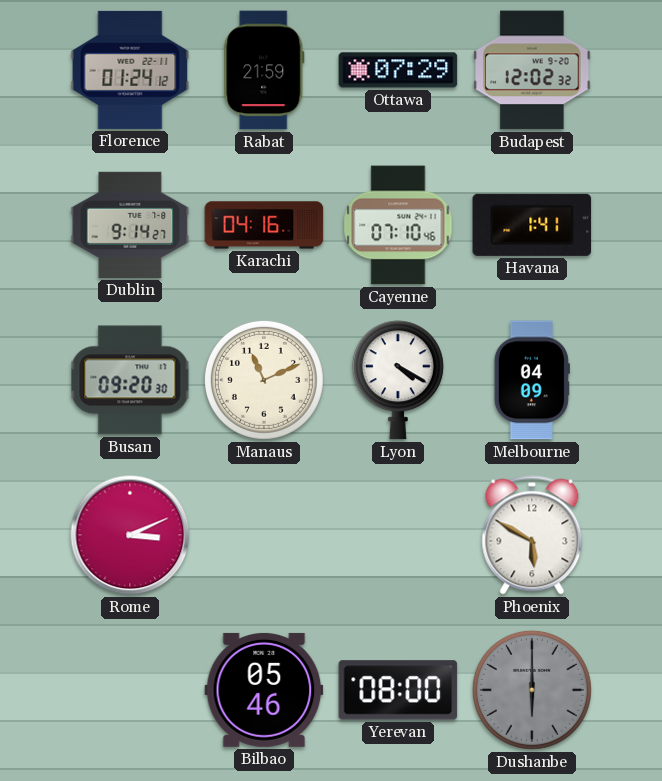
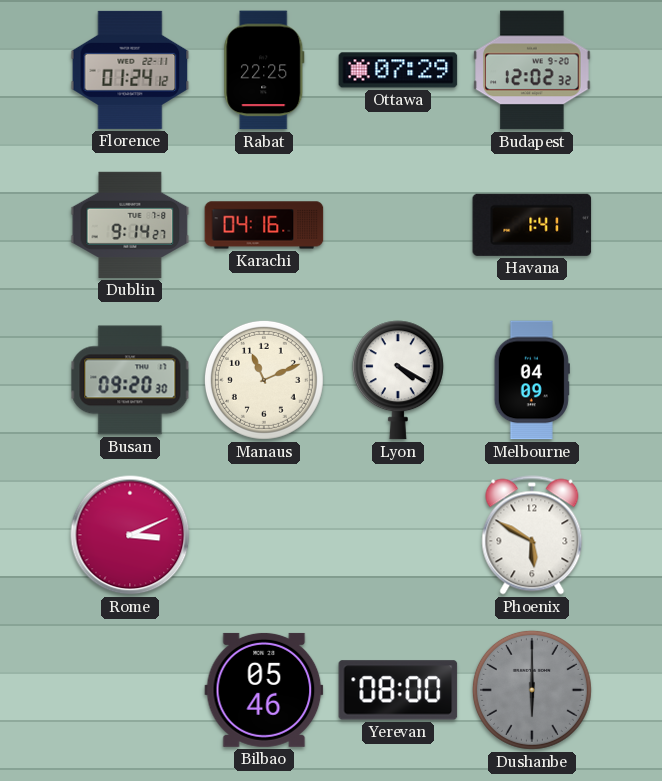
Rabat: 21:59 -> 22:25
Cayenne: 07:10 -> none
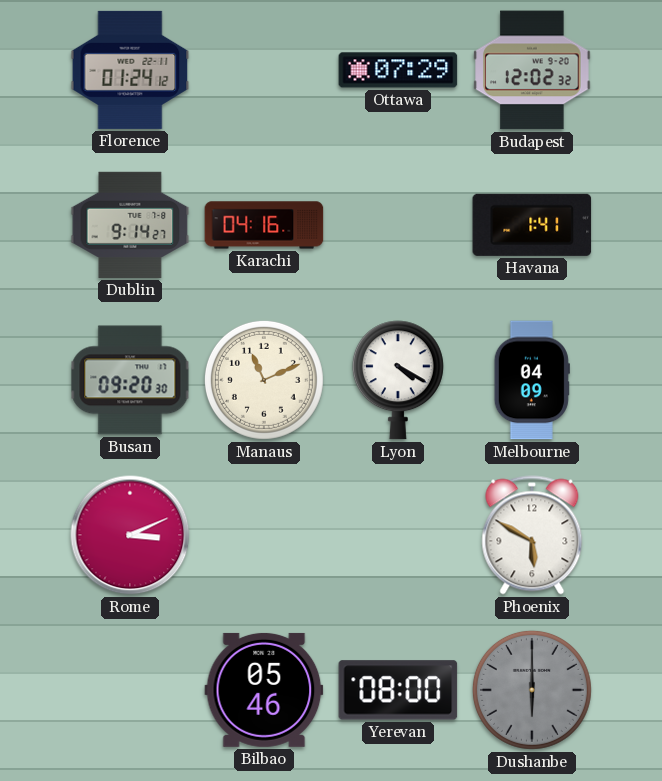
Rabat: 22:25 -> none
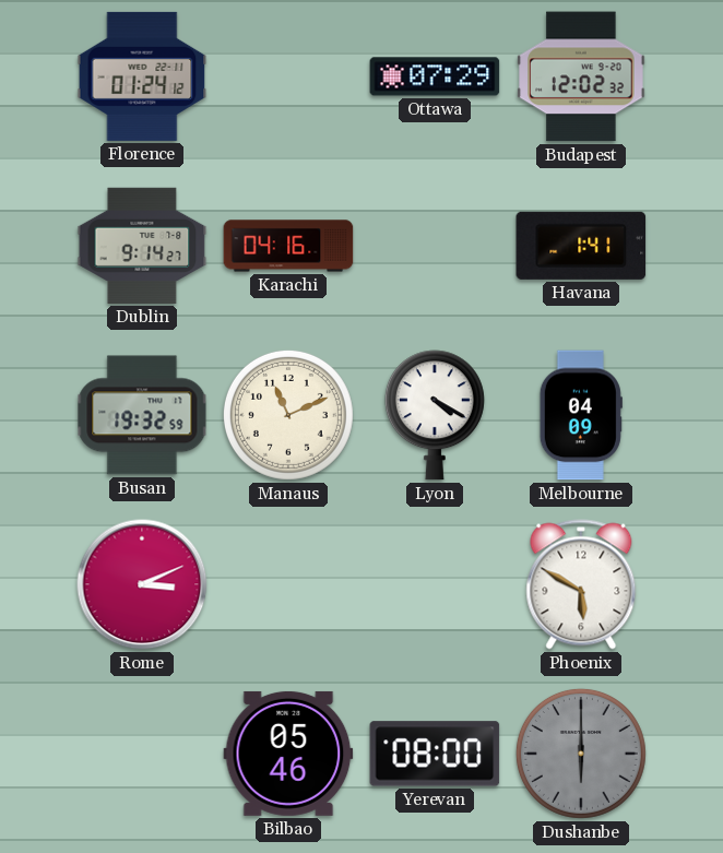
Busan: 09:20 -> 19:32
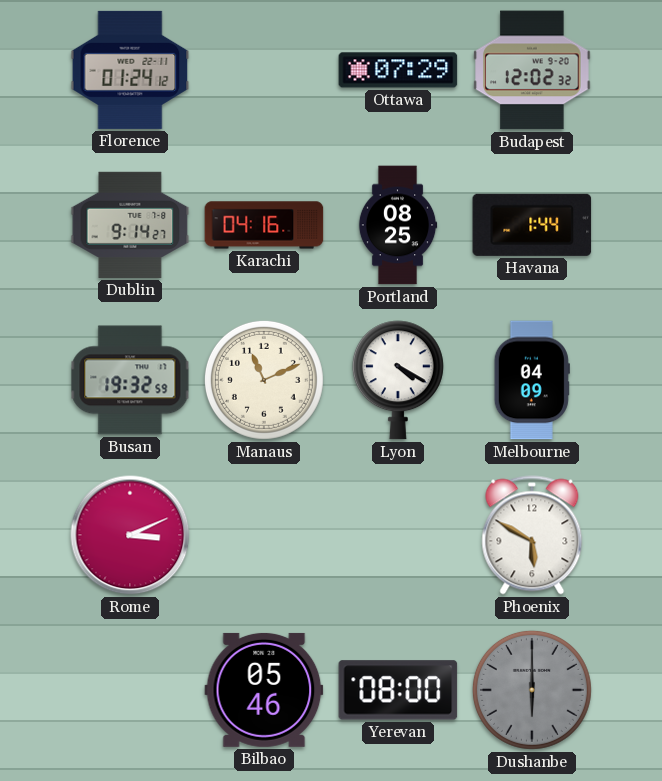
Portland: none -> 08:25
Havana: 1:41 -> 1:44
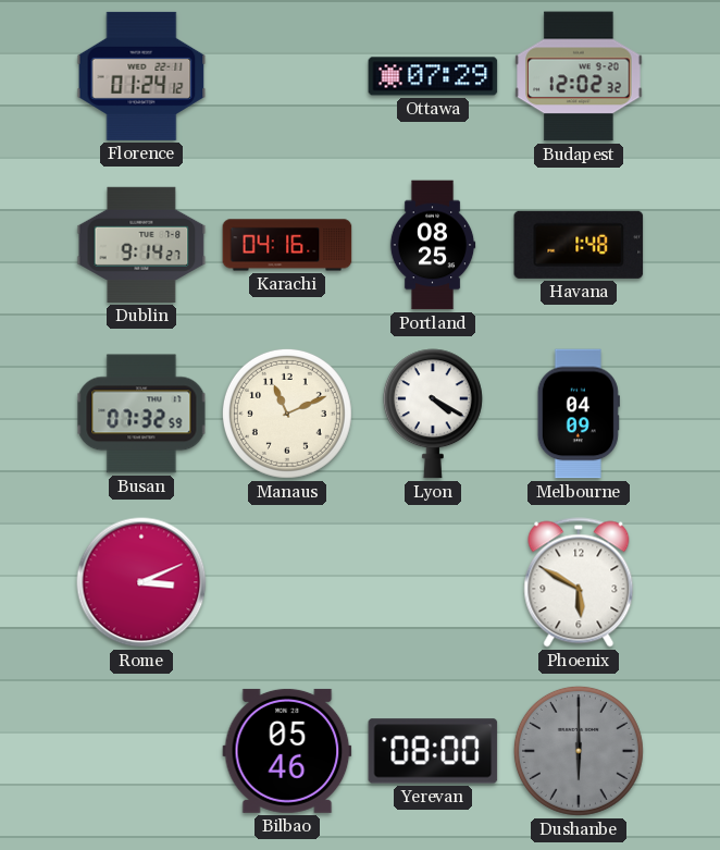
Havana: 1:44 -> 1:48
Busan: 19:32 -> 07:32
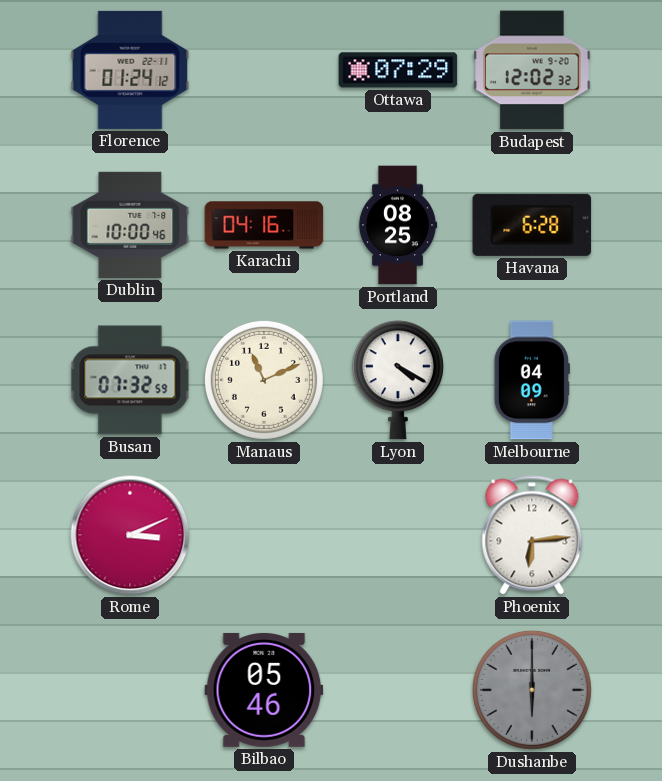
Dublin: 9:14 -> 10:00
Havana: 1:48 -> 6:28
Phoenix: 5:50 -> 6:14
Yerevan: 08:00 -> none
